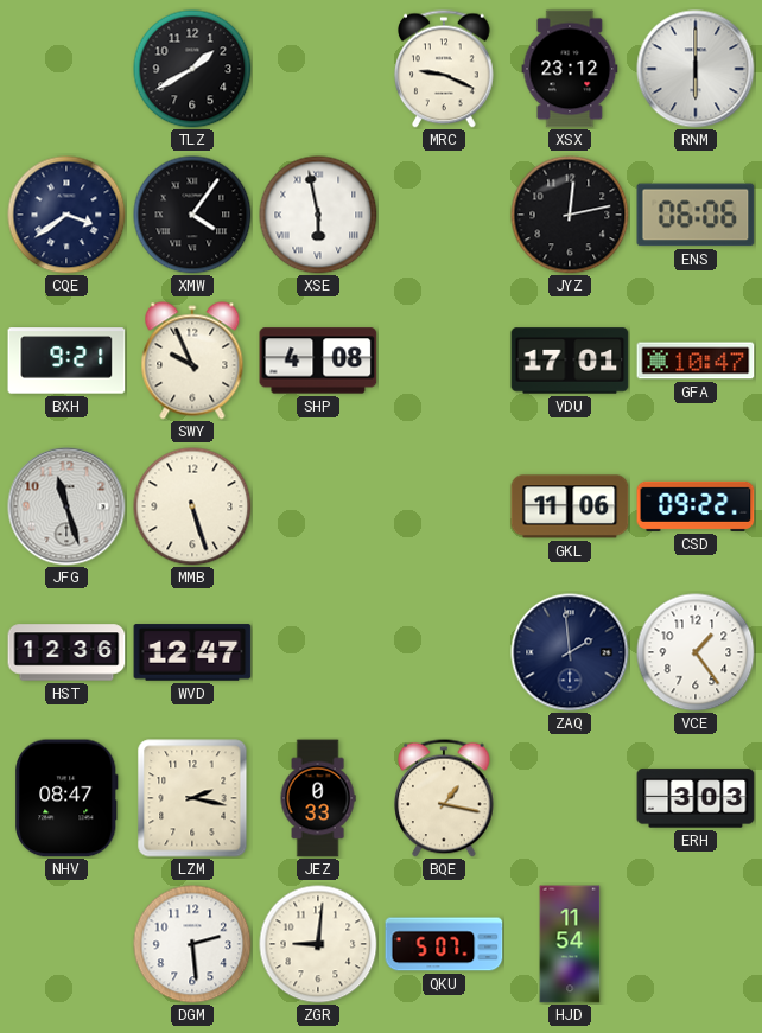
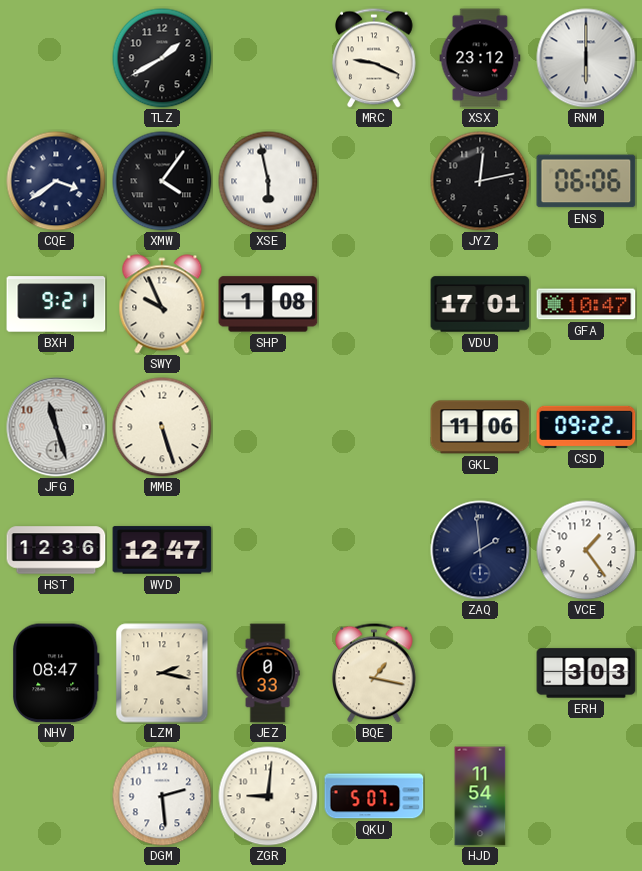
SHP: 4:08 -> 1:08
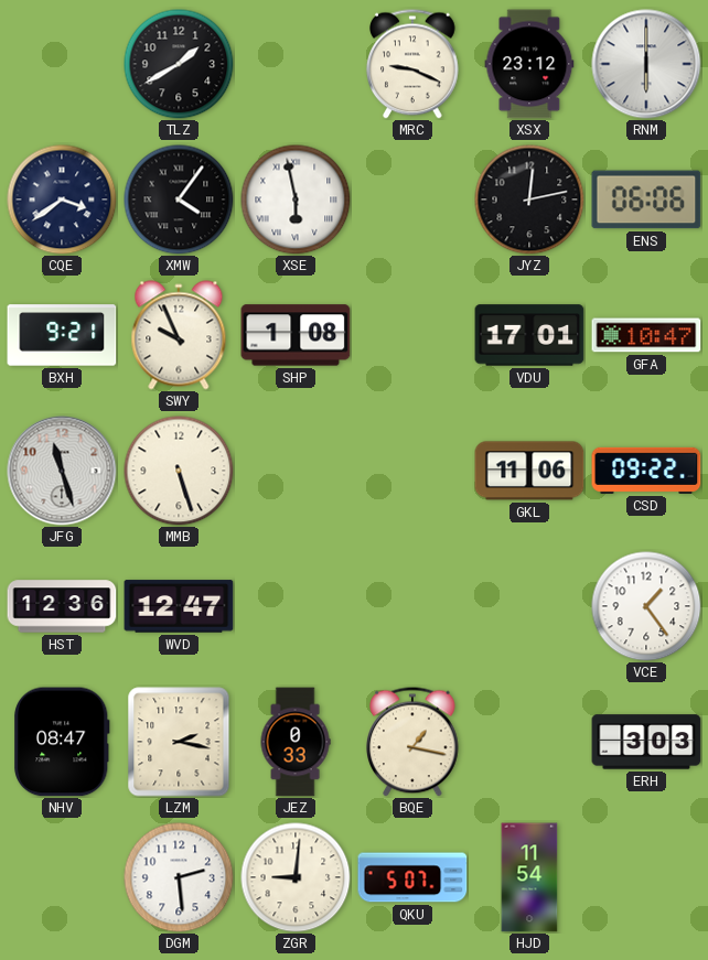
ZAQ: 1:59 -> none
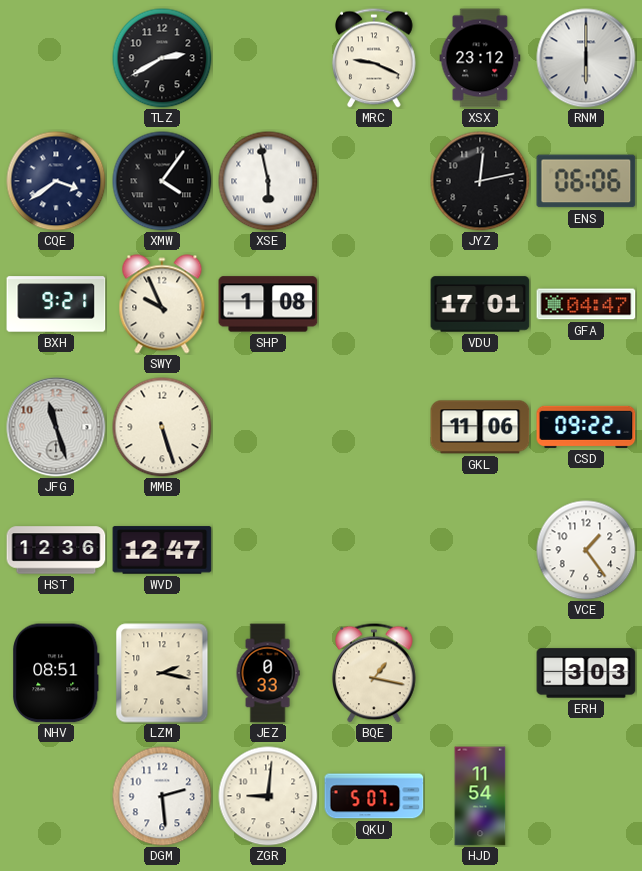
TLZ: 1:40 -> 2:40
GFA: 10:47 -> 04:47
NHV: 08:47 -> 08:51
